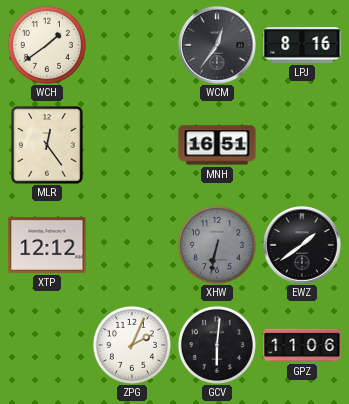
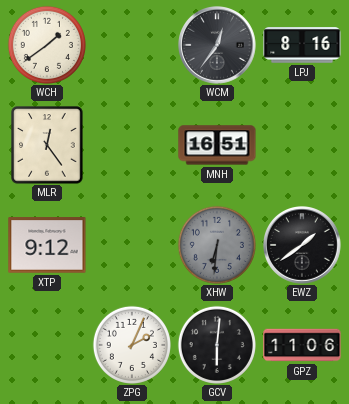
XTP: 12:12 -> 9:12
XHW: 6:32 -> 6:31
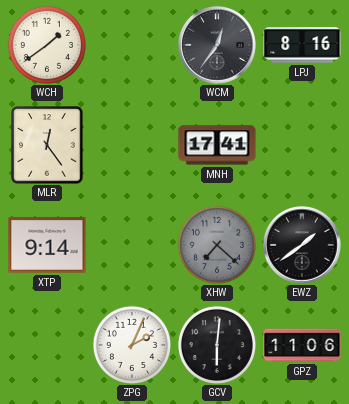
MNH: 16:51 -> 17:41
XTP: 9:12 -> 9:14
XHW: 6:31 -> 7:22
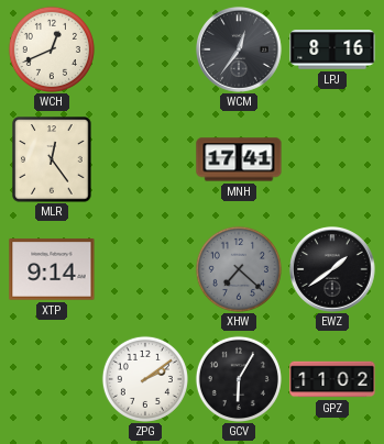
WCH: 1:39 -> 12:41
ZPG: 2:04 -> 2:09
GCV: 6:01 -> 6:05
GPZ: 11:06 -> 11:02
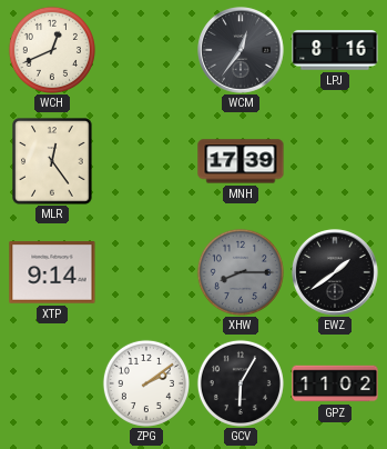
MNH: 17:41 -> 17:39
XHW: 7:22 -> 8:15
